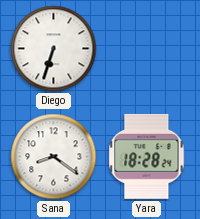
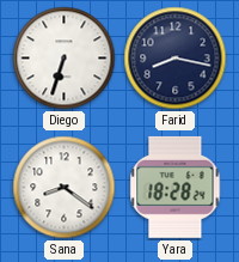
Farid: none -> 8:17
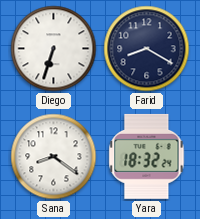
Farid: 8:17 -> 8:20
Yara: 18:28 -> 18:32
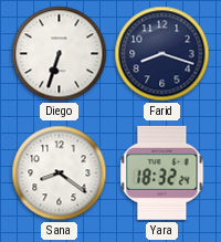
Farid: 8:20 -> 8:18
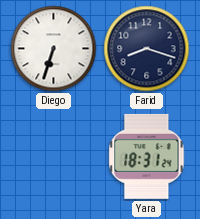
Sana: 8:21 -> none
Yara: 18:32 -> 18:31
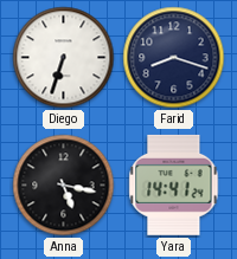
Anna: none -> 5:17
Yara: 18:31 -> 14:41
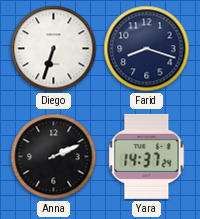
Anna: 5:17 -> 2:11
Yara: 14:41 -> 14:37
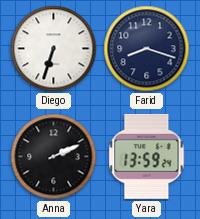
Yara: 14:37 -> 13:59
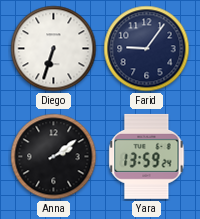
Farid: 8:18 -> 9:06
Anna: 2:11 -> 2:09
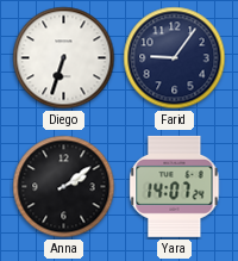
Yara: 13:59 -> 14:07
